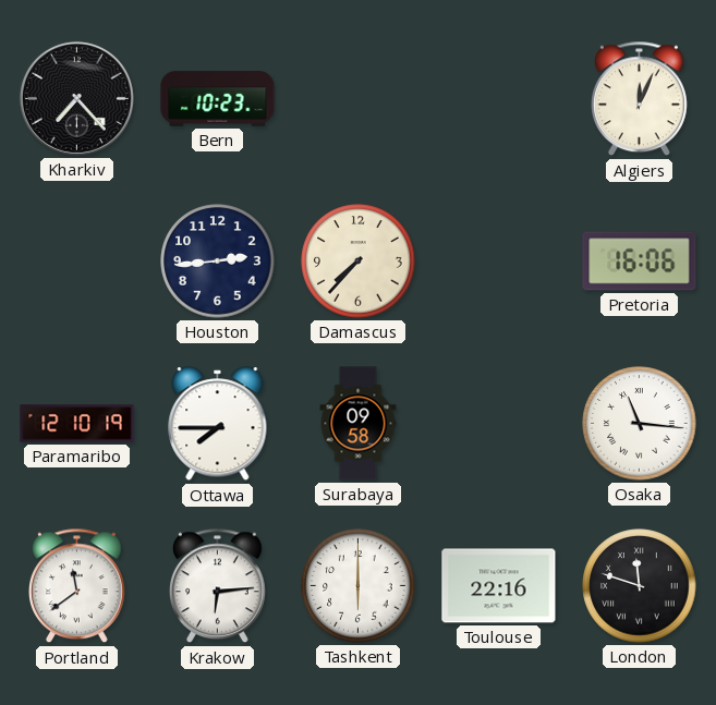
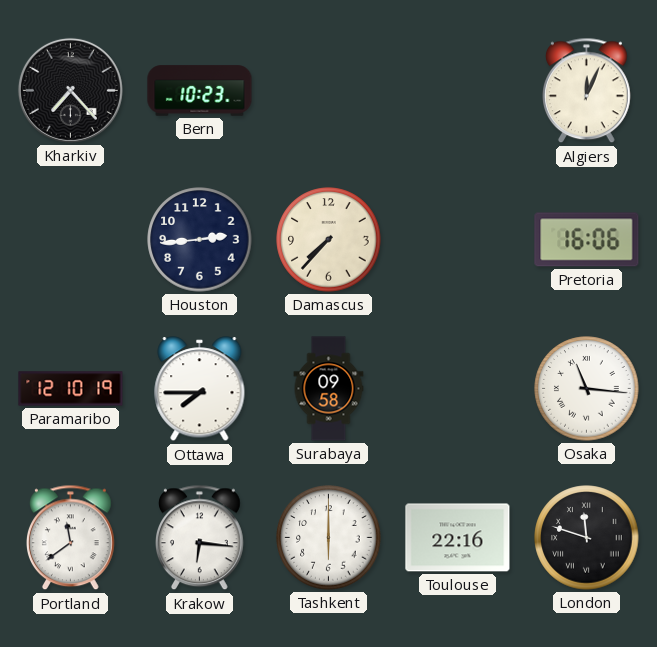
Krakow: 6:14 -> 6:16
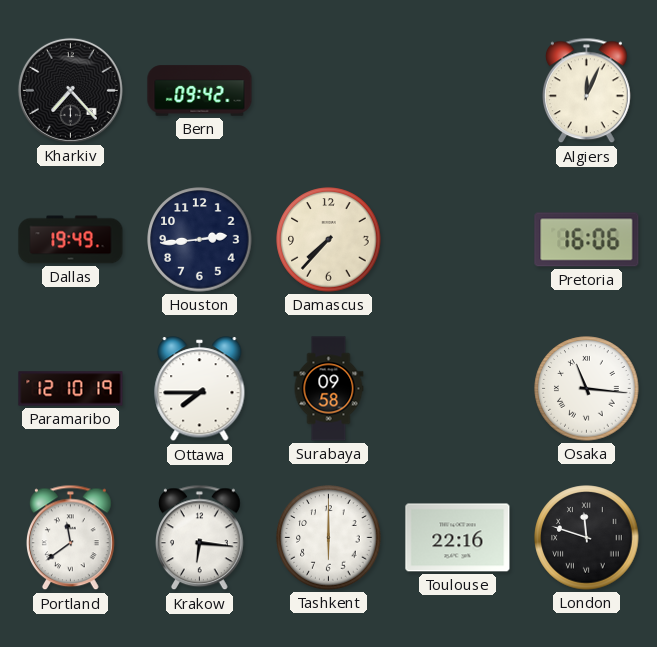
Bern: 10:23 -> 09:42
Dallas: none -> 19:49
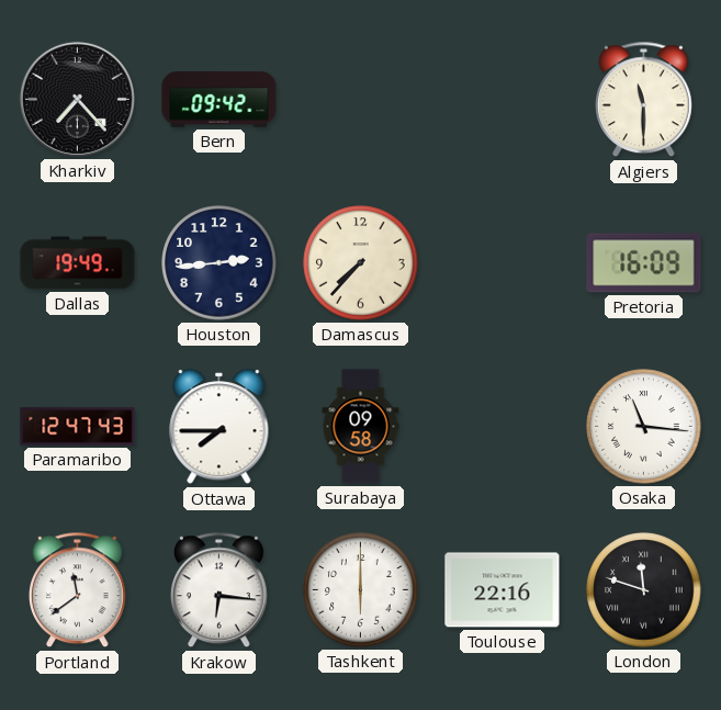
Algiers: 12:04 -> 11:30
Pretoria: 16:06 -> 16:09
Paramaribo: 12:10 -> 12:47
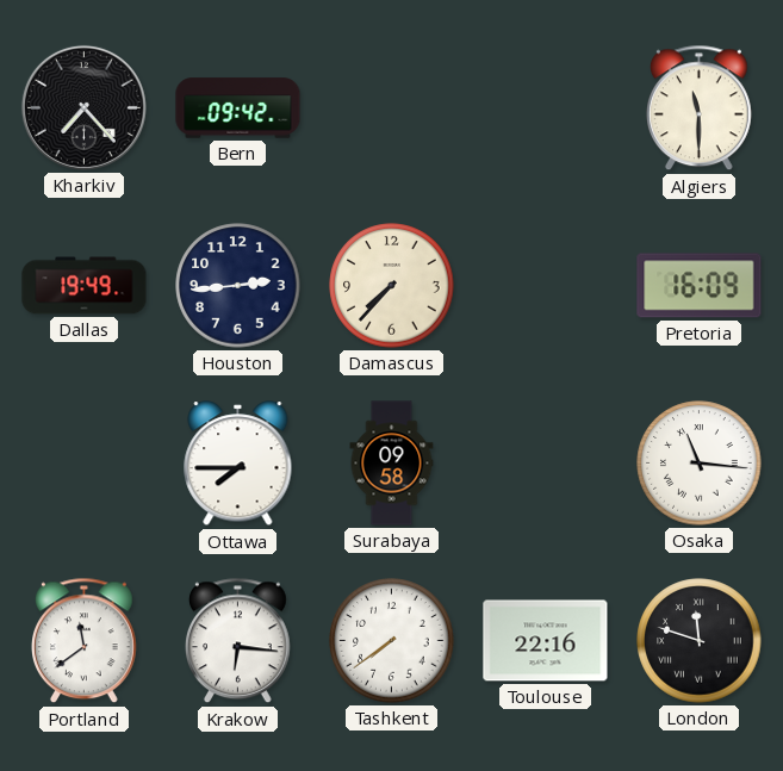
Paramaribo: 12:47 -> none
Tashkent: 6:00 -> 7:39
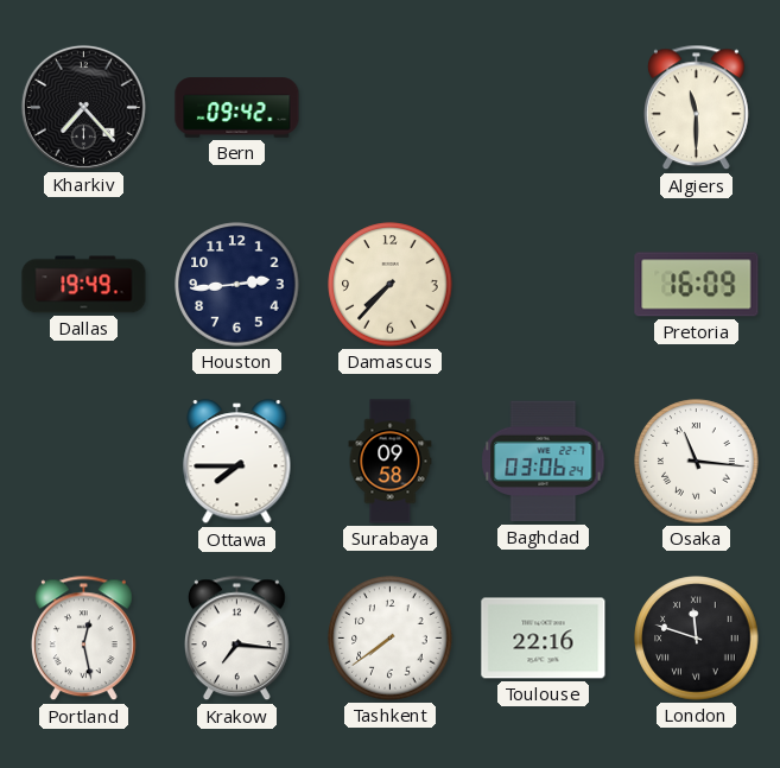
Baghdad: none -> 03:06
Portland: 11:39 -> 12:28
Krakow: 6:16 -> 7:16
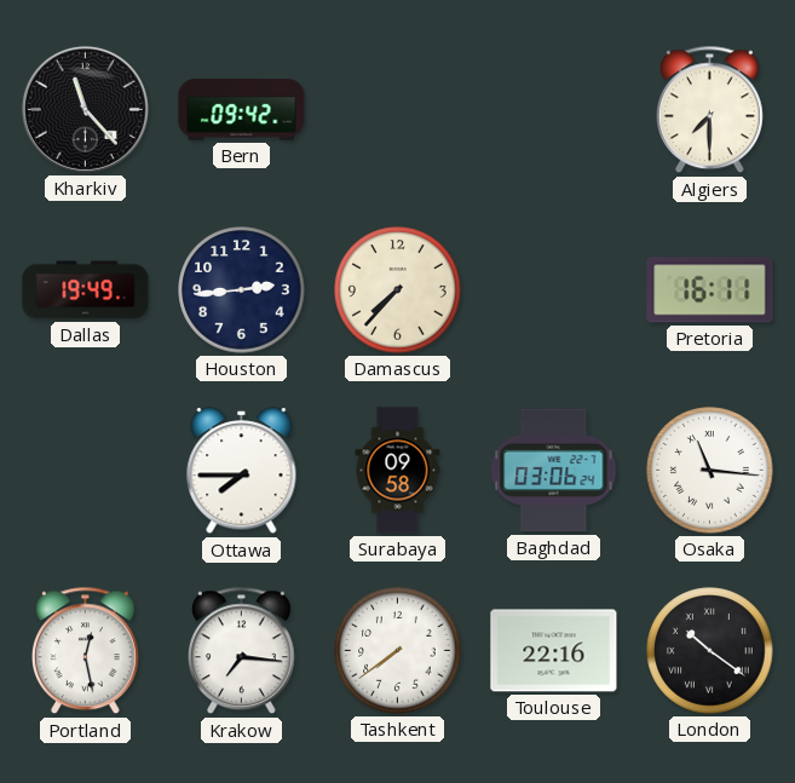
Kharkiv: 7:23 -> 11:23
Algiers: 11:30 -> 7:30
Pretoria: 16:09 -> 16:11
London: 11:48 -> 10:21
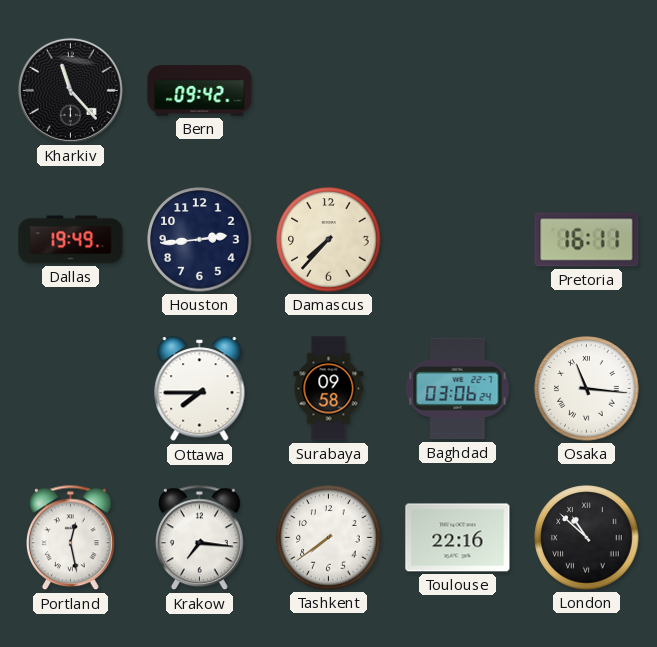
Algiers: 7:30 -> none
London: 10:21 -> 10:52
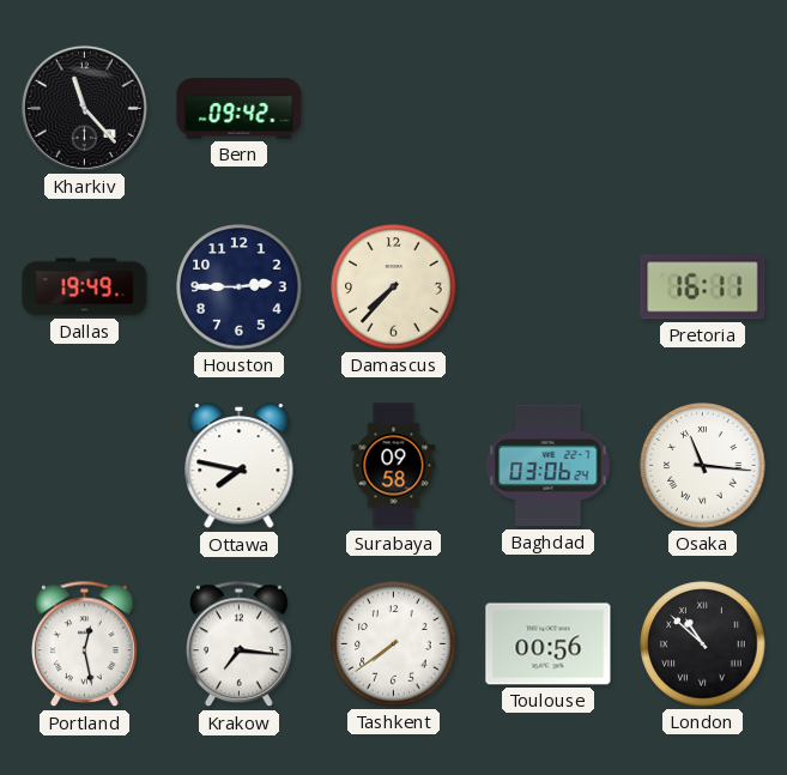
Houston: 2:44 -> 2:45
Ottawa: 7:45 -> 7:47
Toulouse: 22:16 -> 00:56
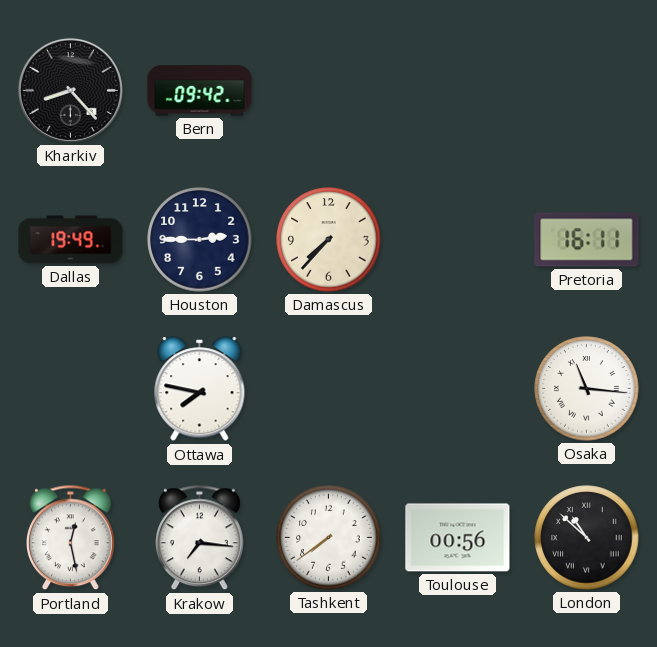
Kharkiv: 11:23 -> 8:23
Surabaya: 09:58 -> none
Baghdad: 03:06 -> none
